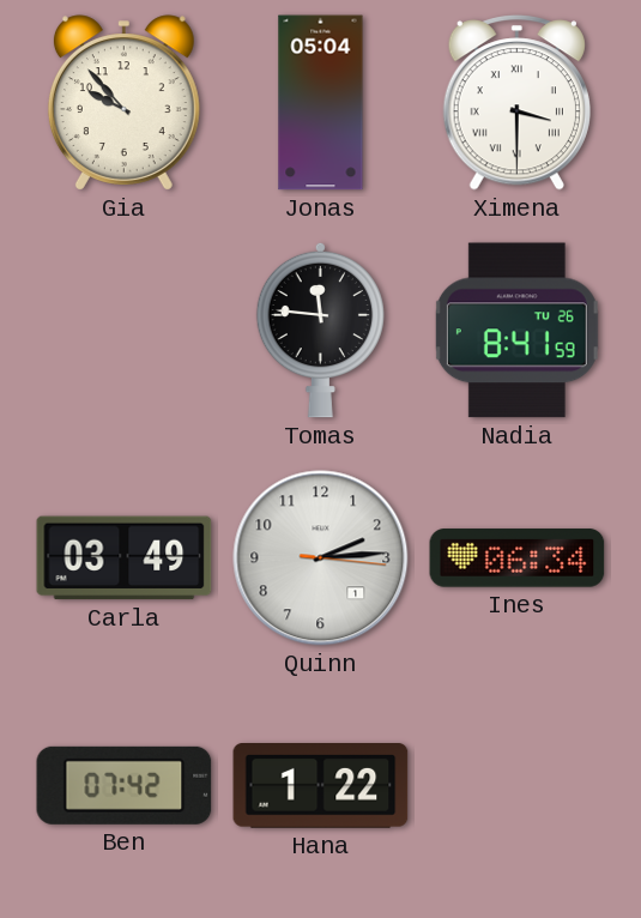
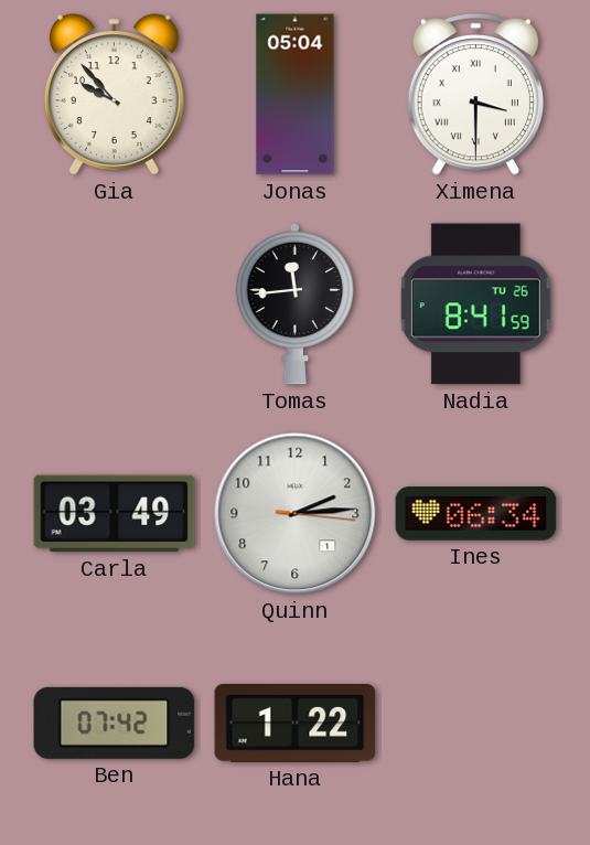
Tomas: 11:46 -> 11:44
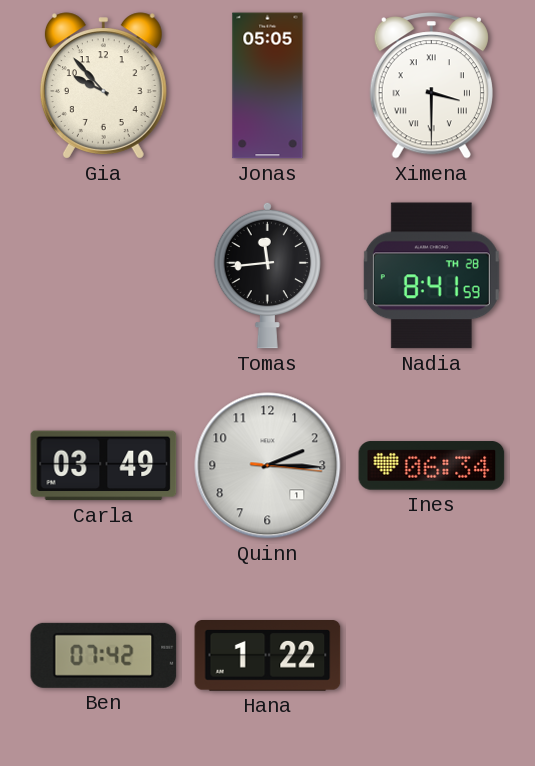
Jonas: 05:04 -> 05:05
Nadia date: TU 26 -> TH 28
Quinn: 2:14 -> 2:15
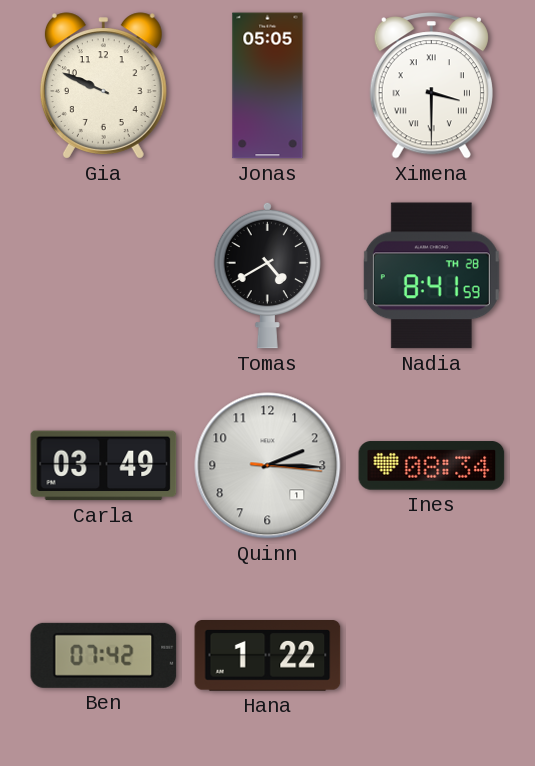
Gia: 9:53 -> 9:49
Tomas: 11:44 -> 4:40
Ines: 06:34 -> 08:34
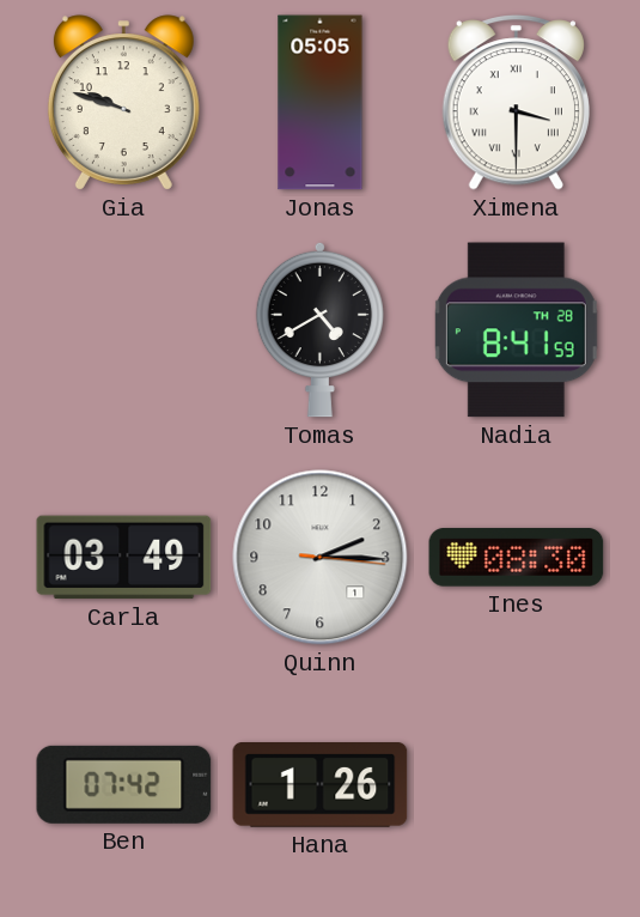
Gia: 9:49 -> 9:48
Ines: 08:34 -> 08:30
Hana: 1:22 -> 1:26
